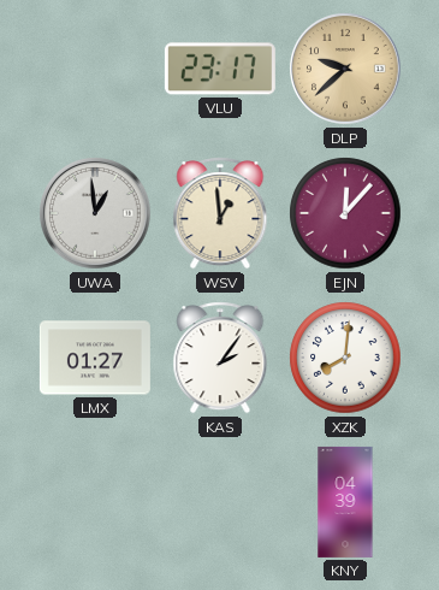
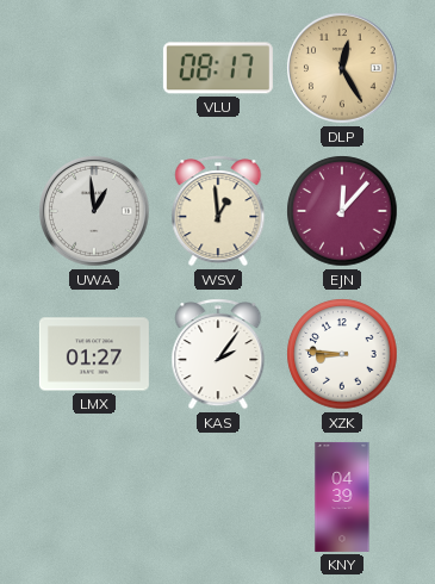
VLU: 23:17 -> 08:17
DLP: 9:38 -> 12:25
XZK: 8:01 -> 8:46
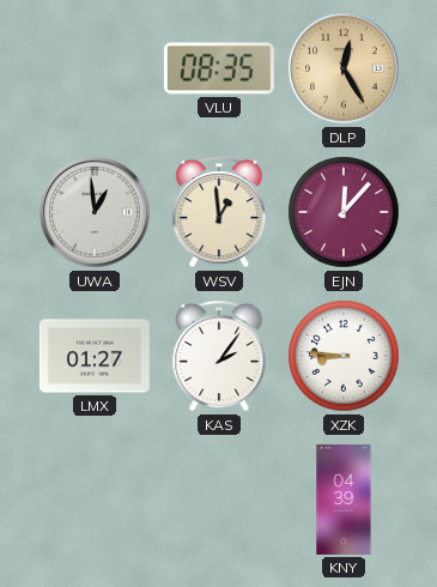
VLU: 08:17 -> 08:35
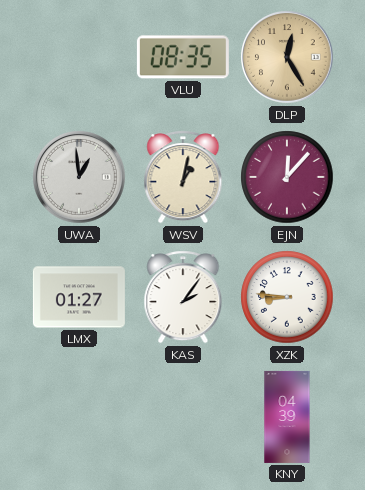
WSV: 12:59 -> 1:02
